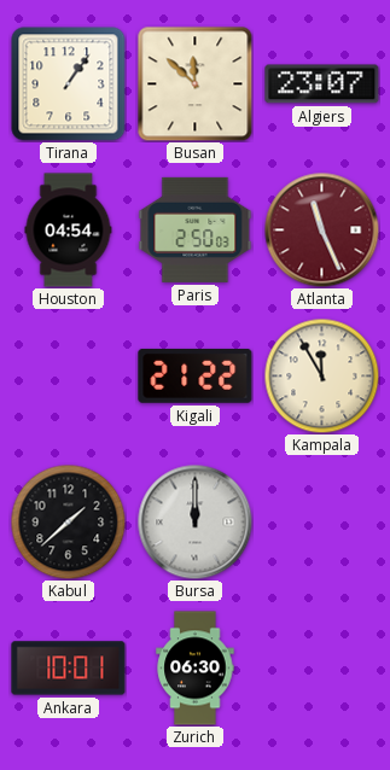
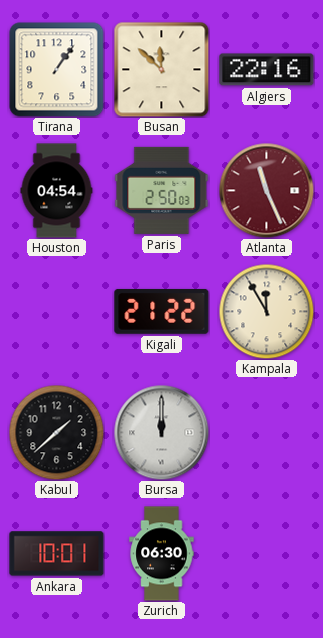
Algiers: 23:07 -> 22:16
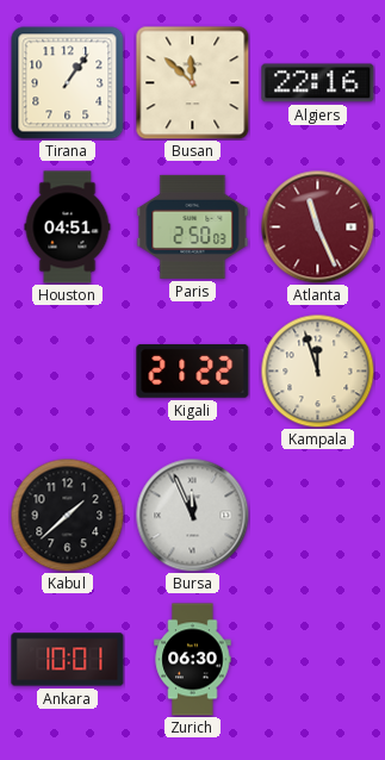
Houston: 04:54 -> 04:51
Kampala: 11:55 -> 11:57
Bursa: 12:00 -> 11:56
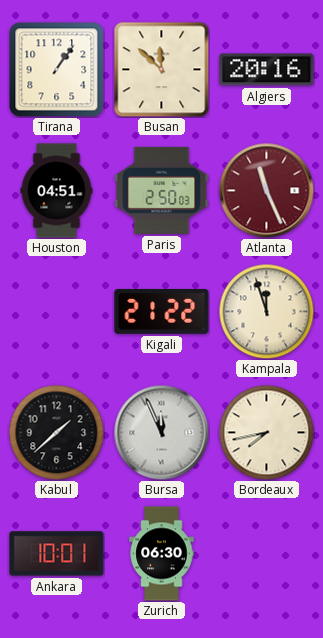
Algiers: 22:16 -> 20:16
Bordeaux: none -> 7:43
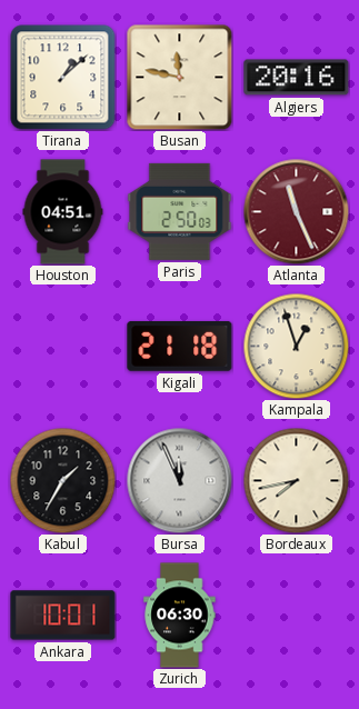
Tirana: 1:06 -> 1:08
Busan: 11:52 -> 11:47
Kigali: 21:22 -> 21:18
Kampala: 11:57 -> 12:57
Kabul: 1:38 -> 1:35
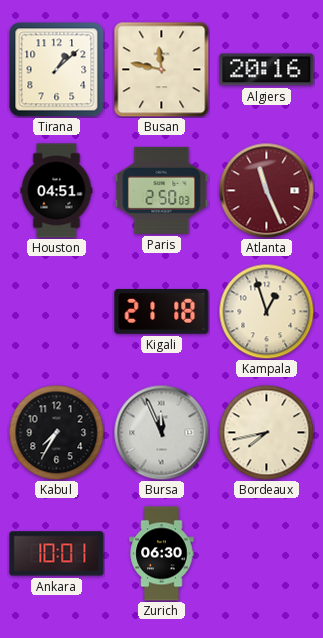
Kabul: 1:35 -> 7:35
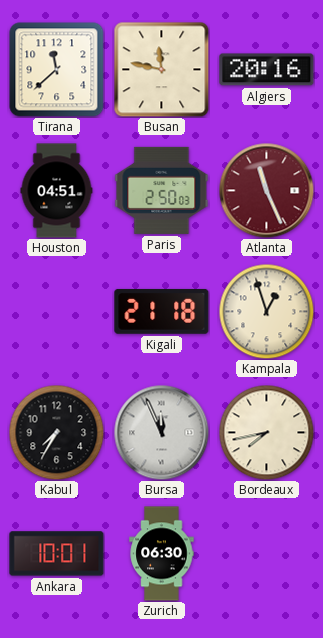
Tirana: 1:08 -> 11:38
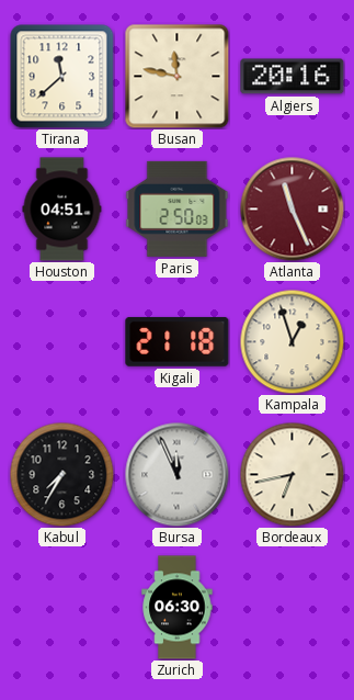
Bordeaux: 7:43 -> 6:43
Ankara: 10:01 -> none
